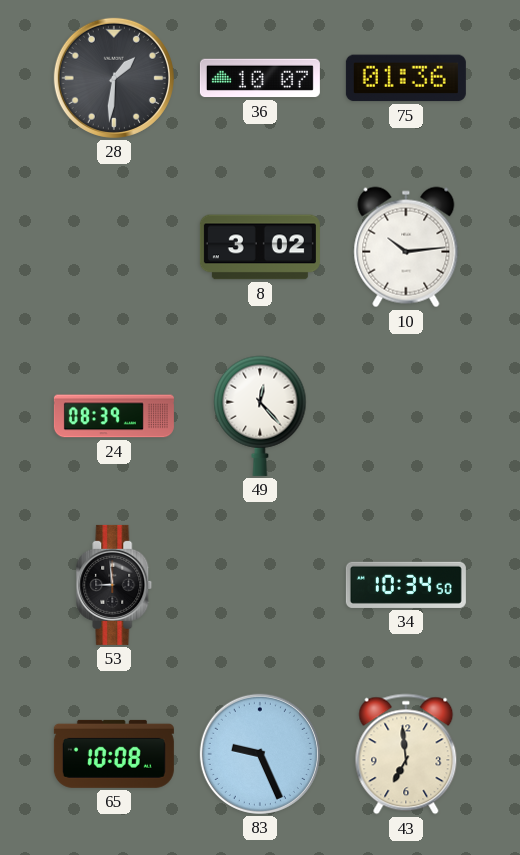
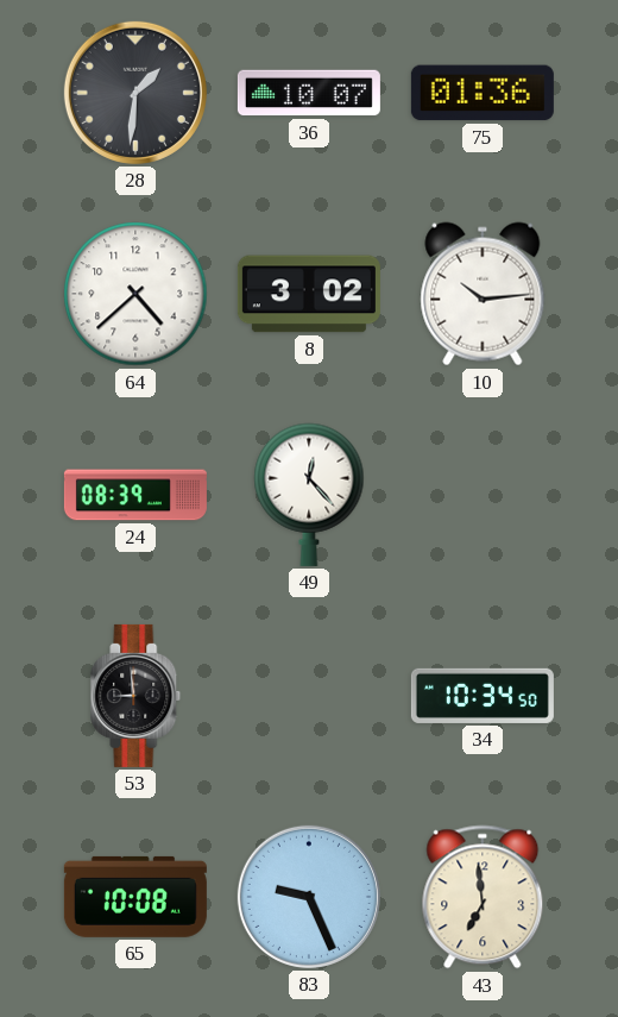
64: none -> 4:38
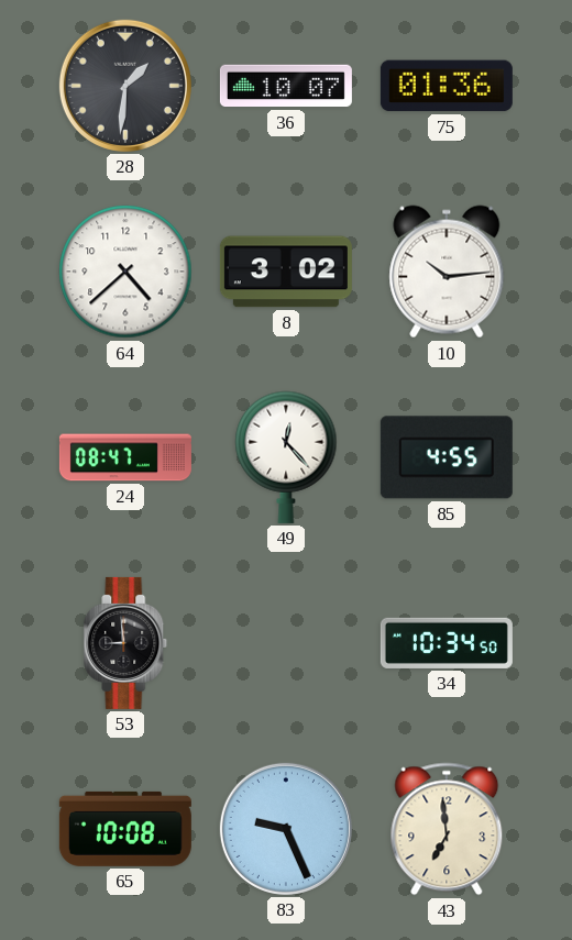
24: 08:39 -> 08:47
85: none -> 4:55
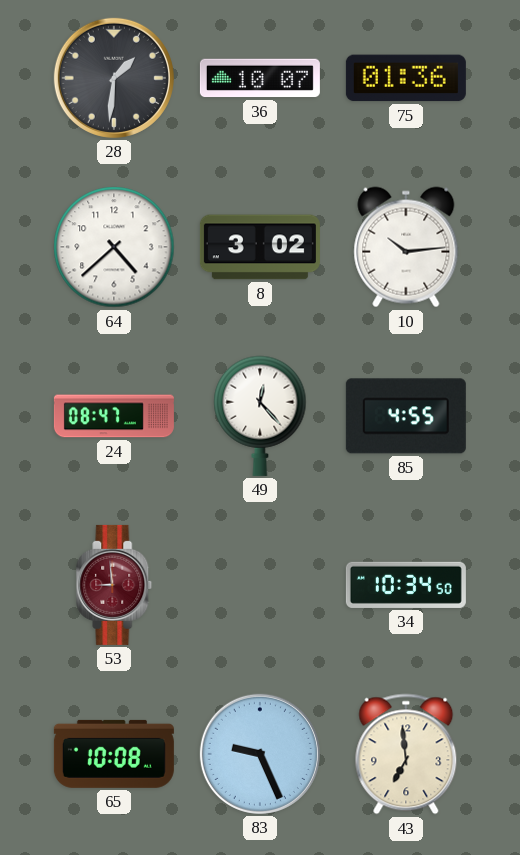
53 dial: black -> burgundy
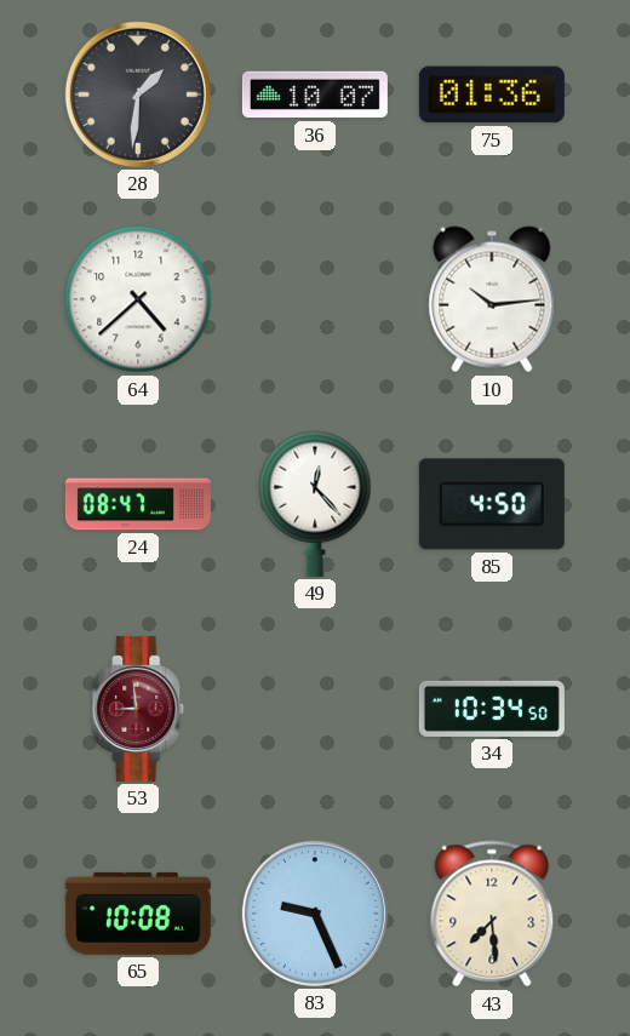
8: 3:02 -> none
85: 4:55 -> 4:50
43: 6:59 -> 7:29
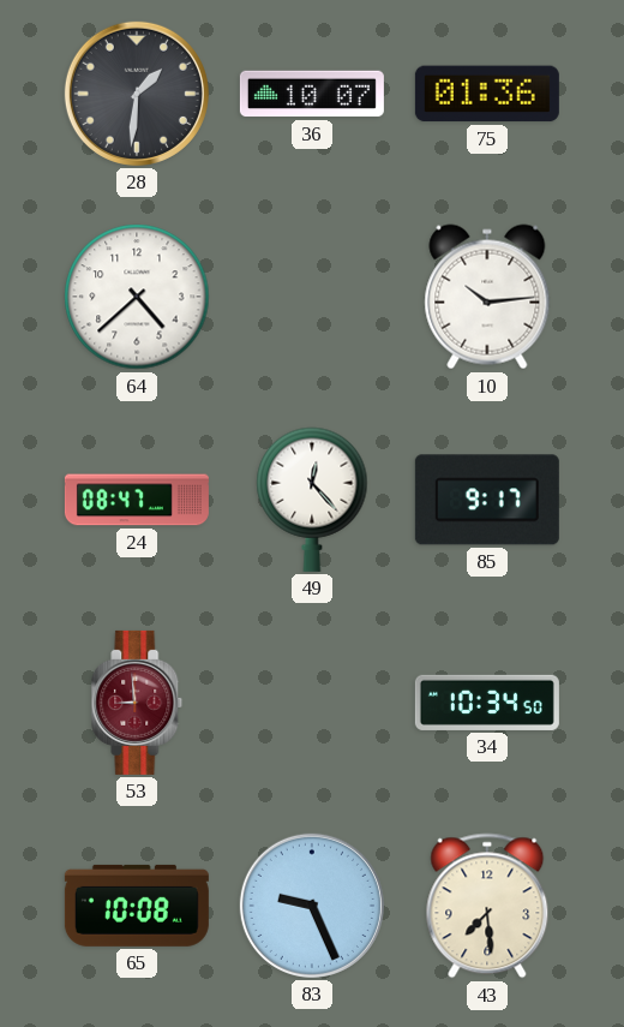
85: 4:50 -> 9:17
